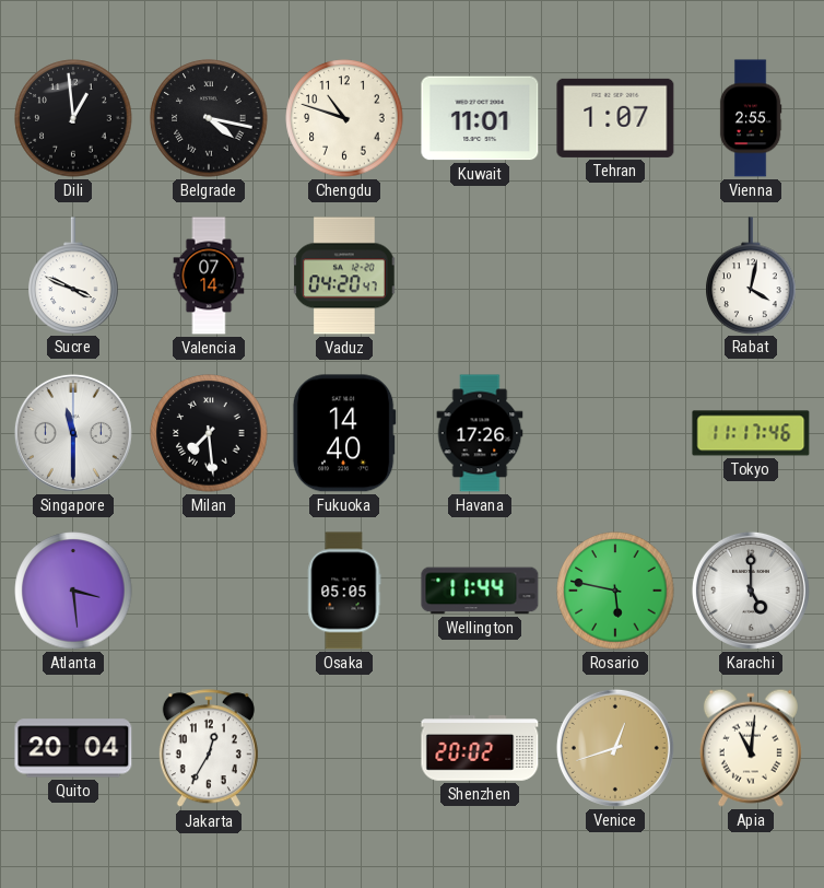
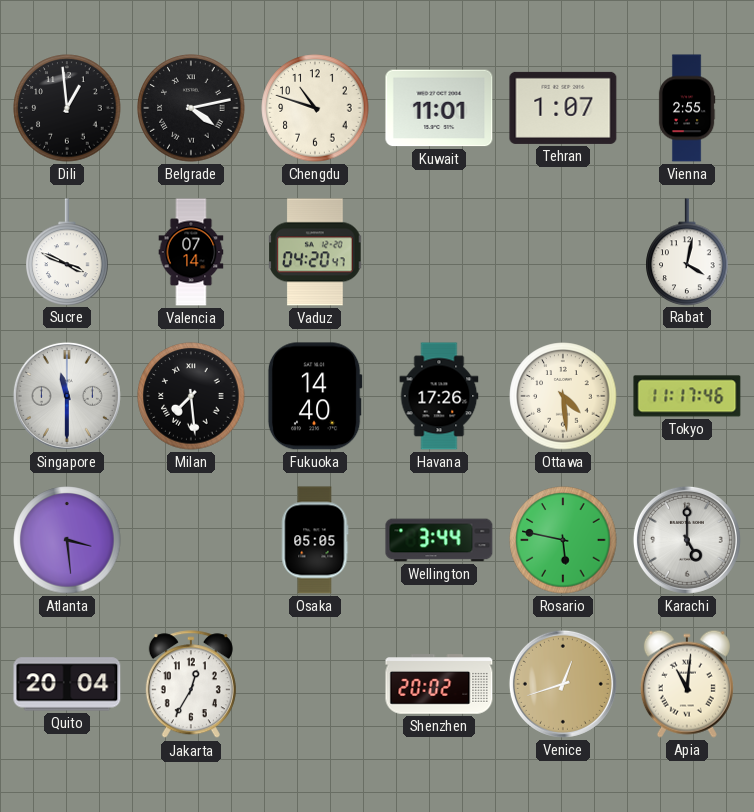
Belgrade: 4:17 -> 4:13
Ottawa: none -> 4:29
Wellington: 11:44 -> 3:44
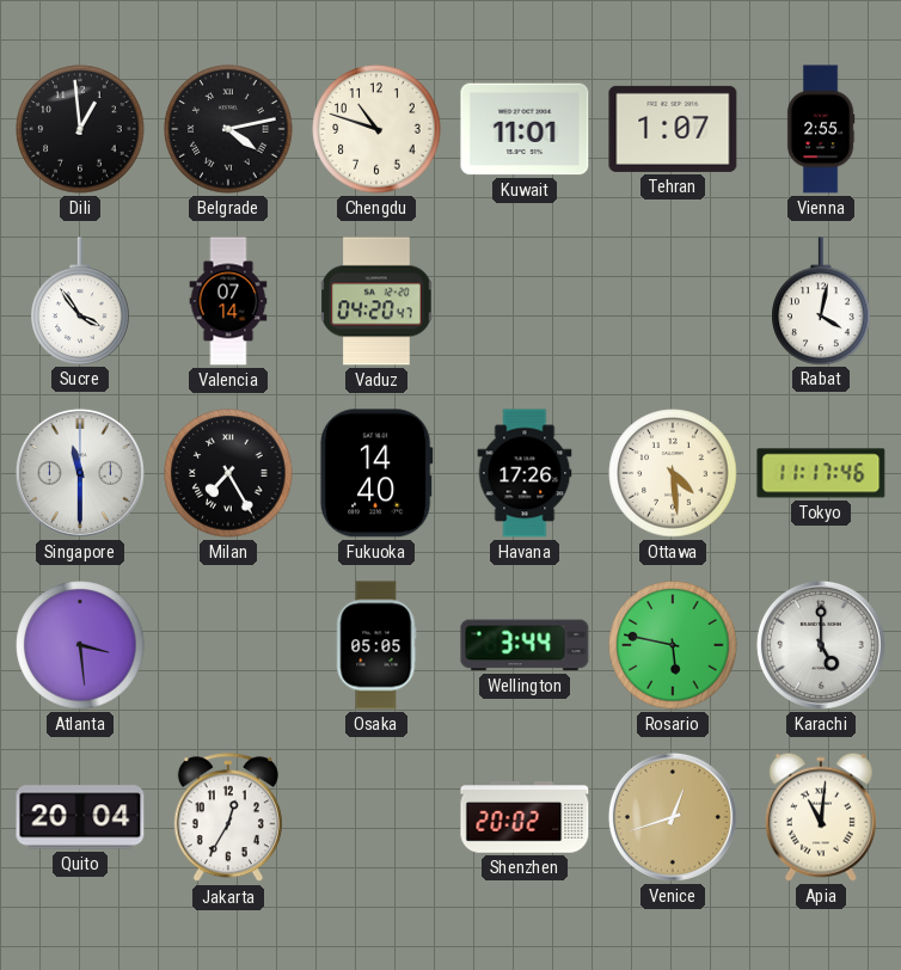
Sucre: 3:49 -> 3:54
Milan: 7:29 -> 7:25
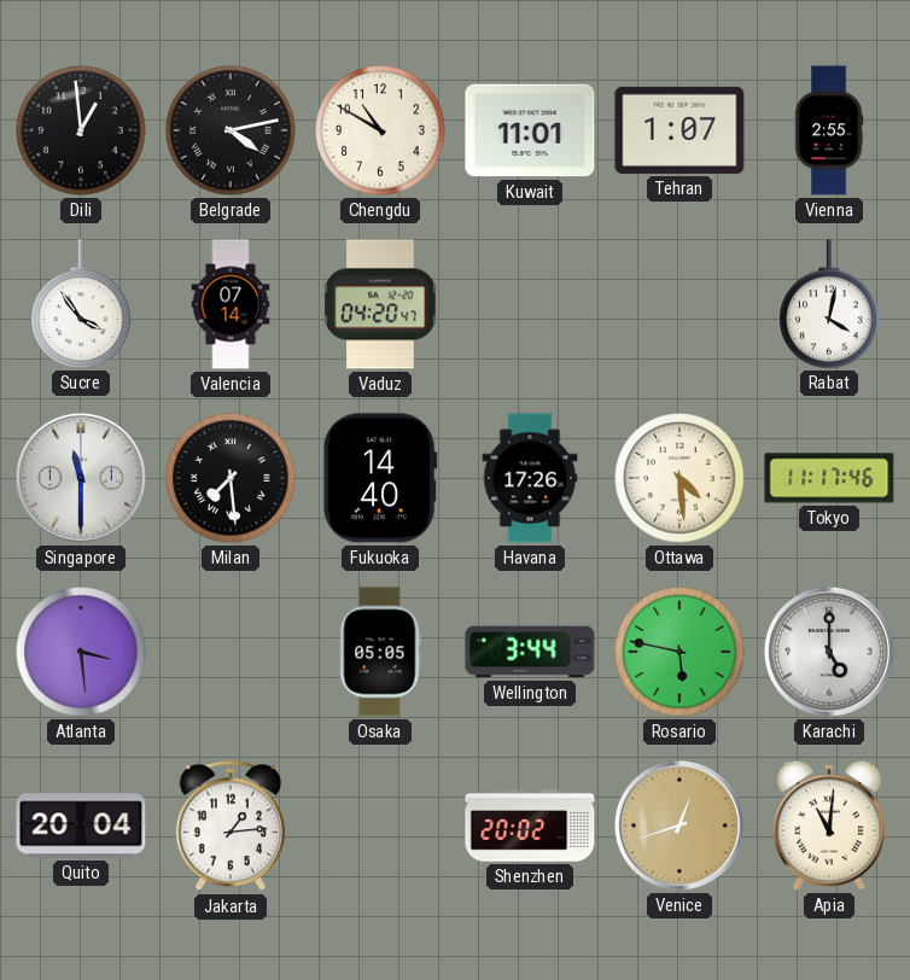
Chengdu: 10:48 -> 10:50
Milan: 7:25 -> 7:29
Jakarta: 12:35 -> 1:14
